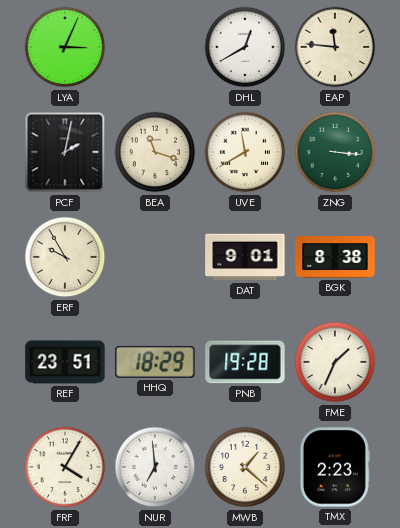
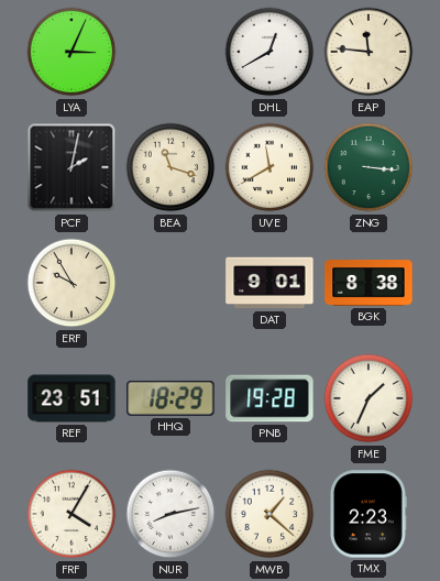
NUR: 6:59 -> 8:13
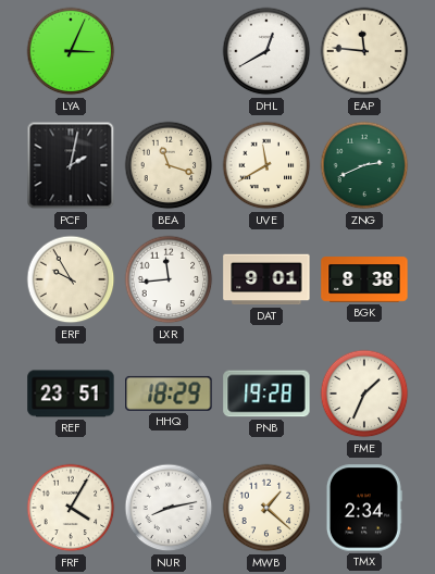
ZNG: 3:16 -> 2:41
LXR: none -> 11:44
TMX: 2:23 -> 2:34
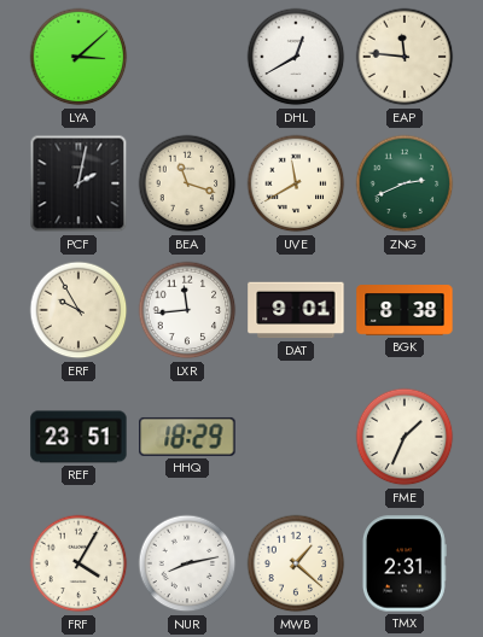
LYA: 3:04 -> 3:08
PNB: 19:28 -> none
TMX: 2:34 -> 2:31
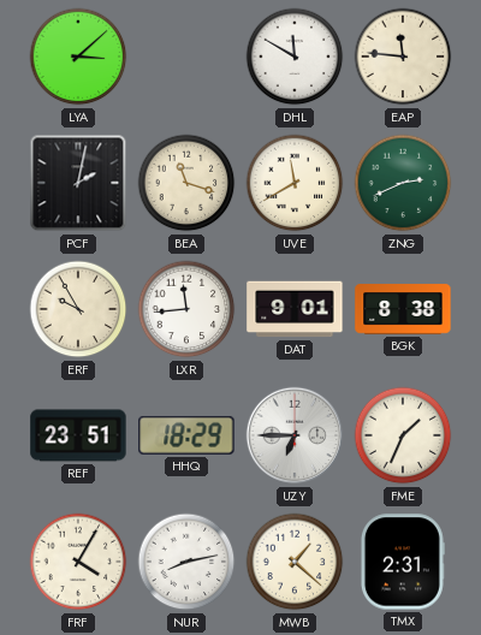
DHL: 12:40 -> 11:50
UZY: none -> 6:45
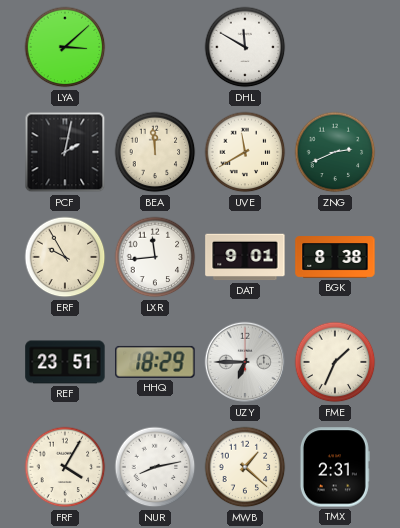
EAP: 11:46 -> none
BEA: 11:18 -> 11:59
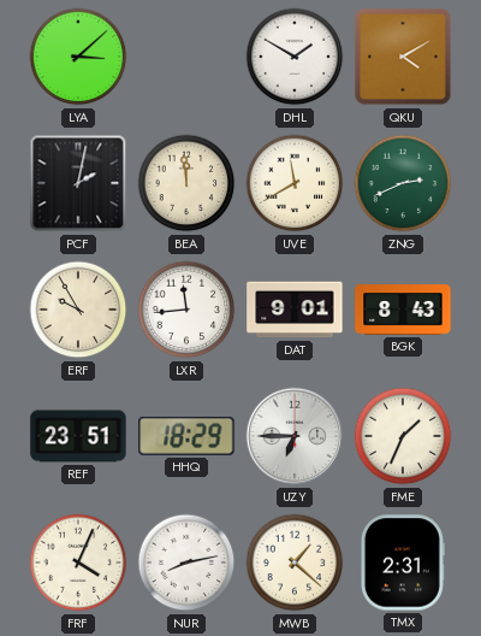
DHL: 11:50 -> 1:50
QKU: none -> 4:10
BGK: 8:38 -> 8:43
FRF: 4:05 -> 4:04
